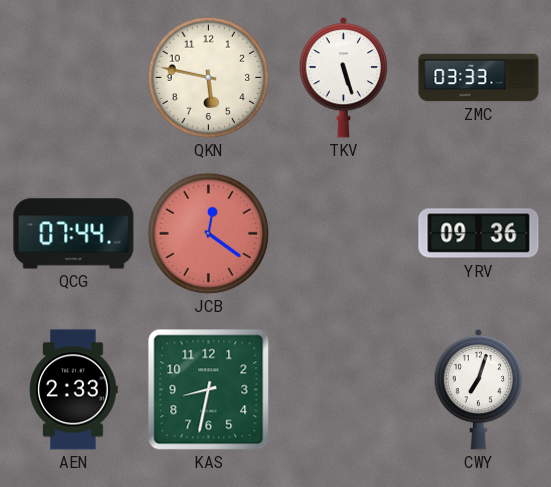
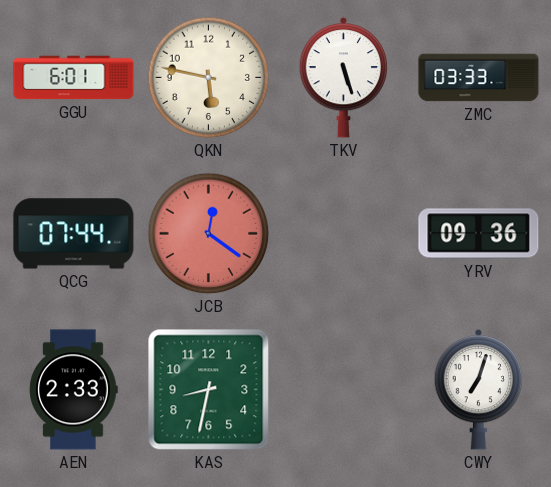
GGU: none -> 6:01
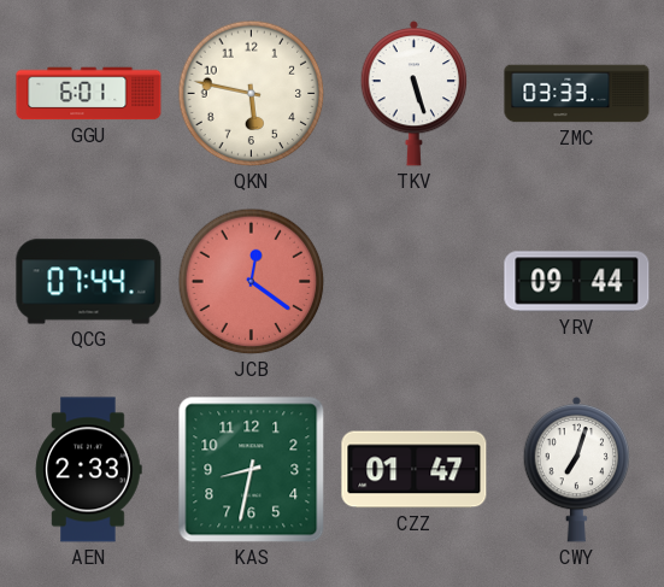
YRV: 09:36 -> 09:44
CZZ: none -> 01:47
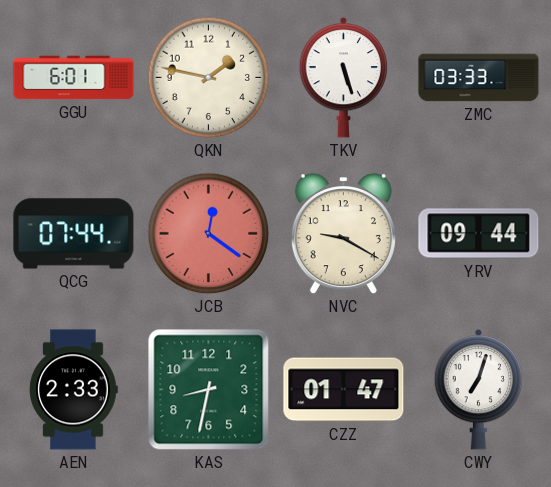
QKN: 5:47 -> 1:47
NVC: none -> 9:20
